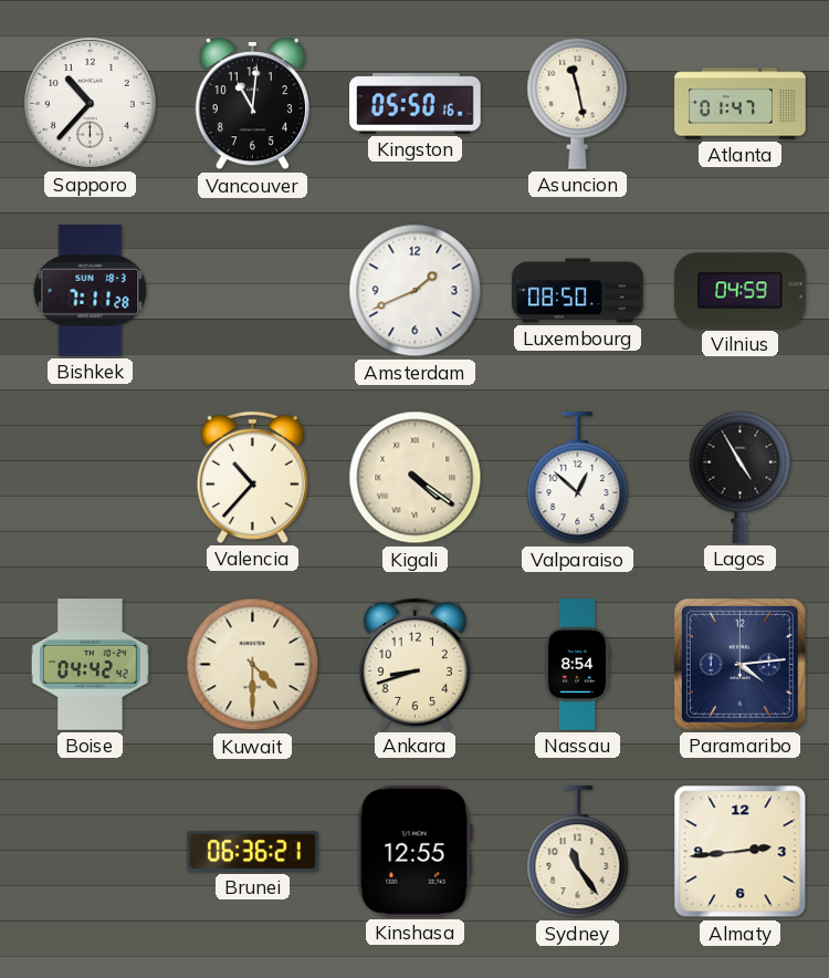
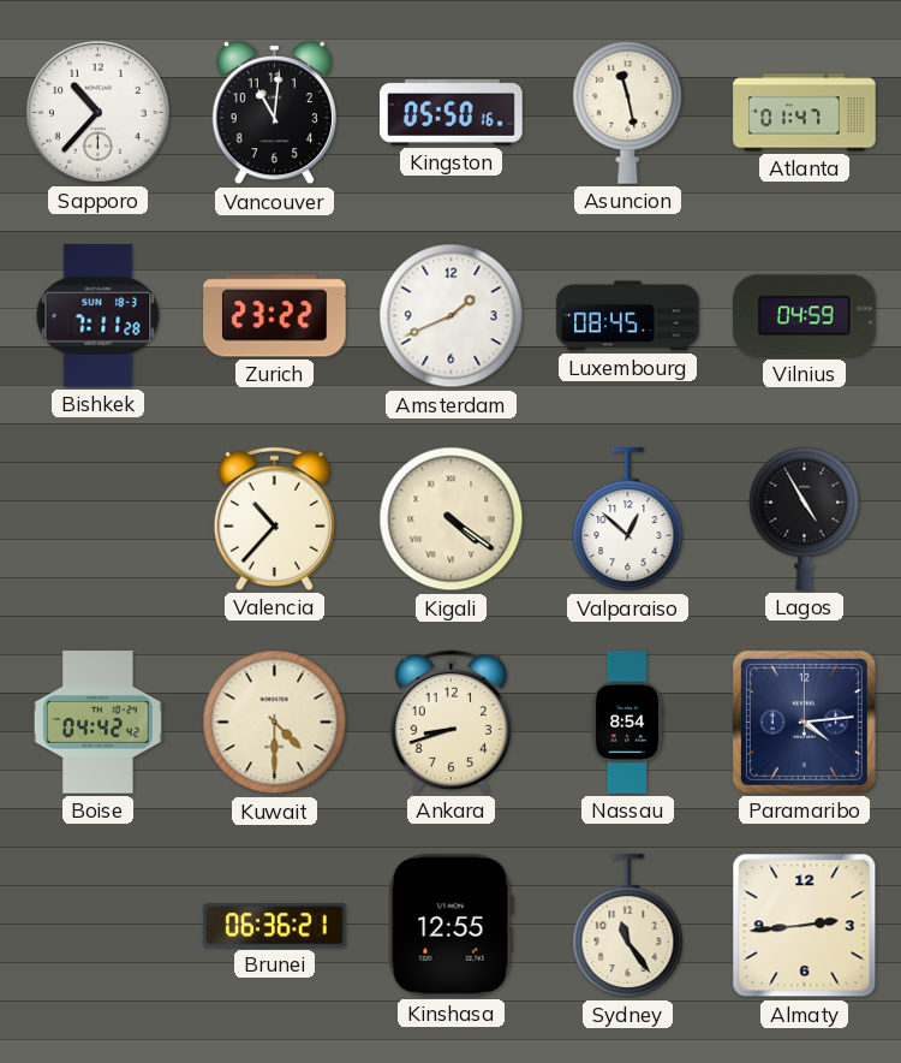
Zurich: none -> 23:22
Luxembourg: 08:50 -> 08:45
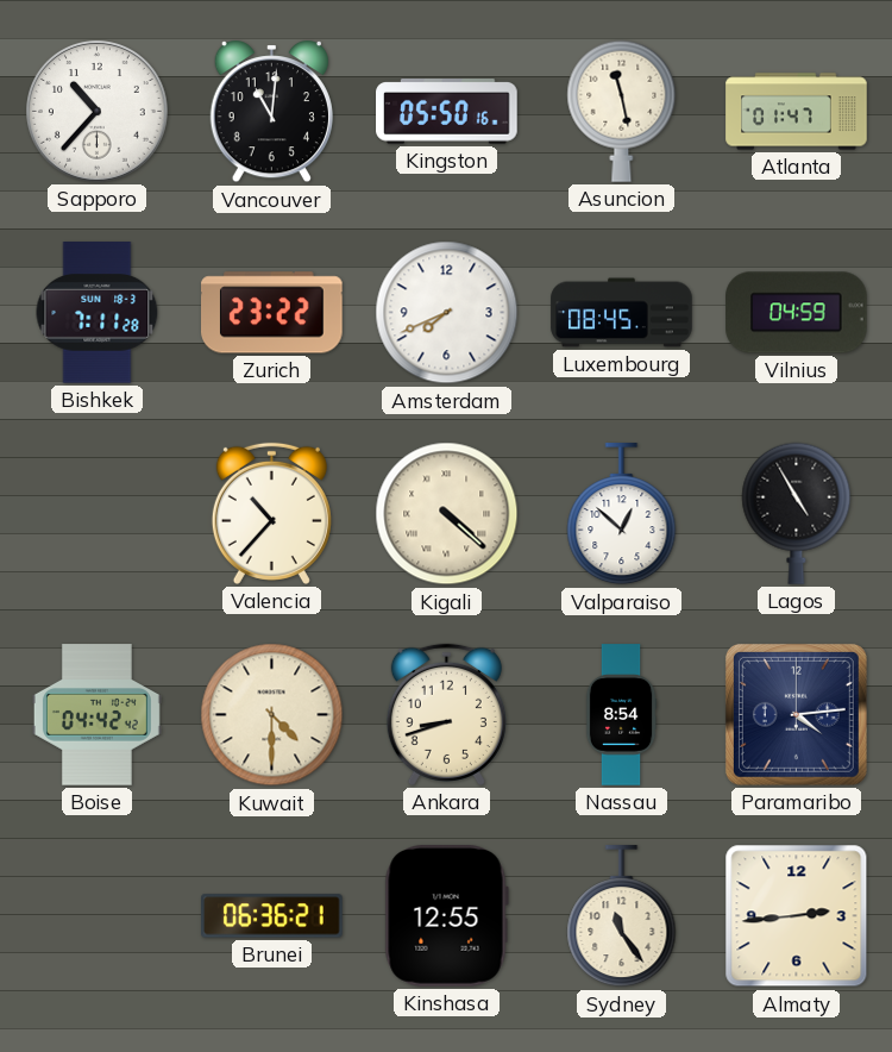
Amsterdam: 1:41 -> 7:41
Kigali: 4:21 -> 4:22
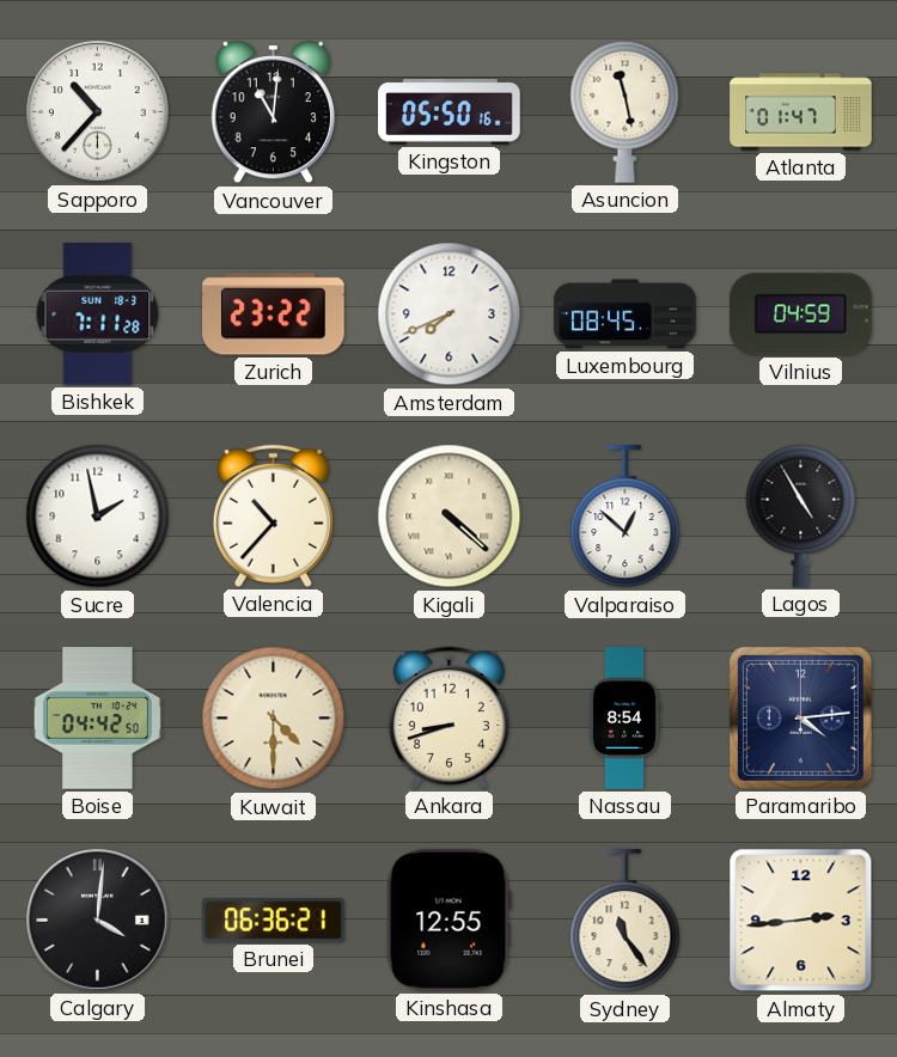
Sucre: none -> 1:58
Boise: 04:42:42 -> 04:42:50
Calgary: none -> 4:01
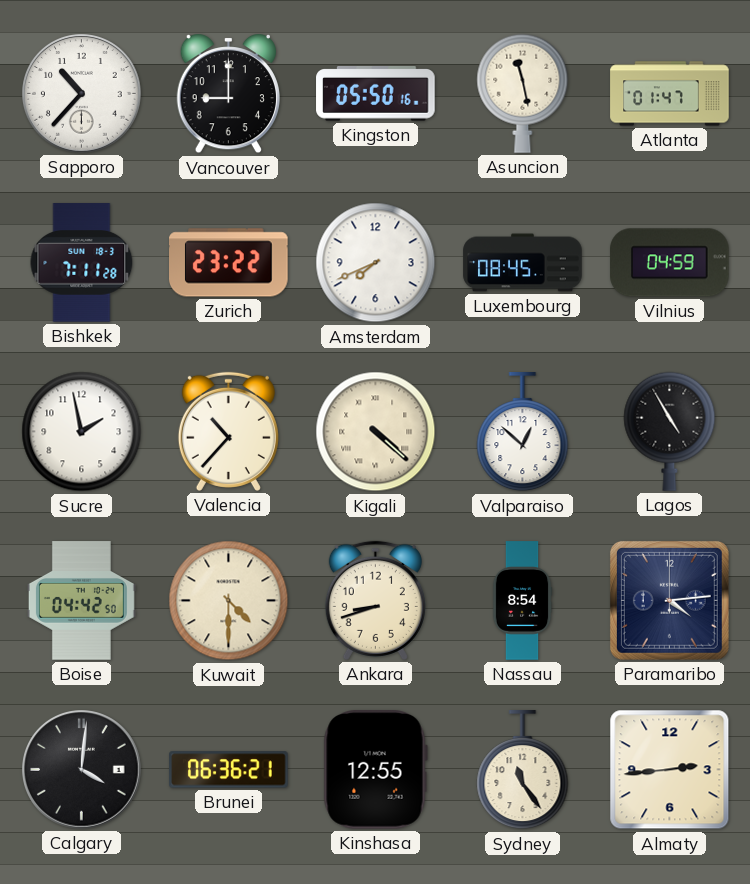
Vancouver: 11:01 -> 9:00
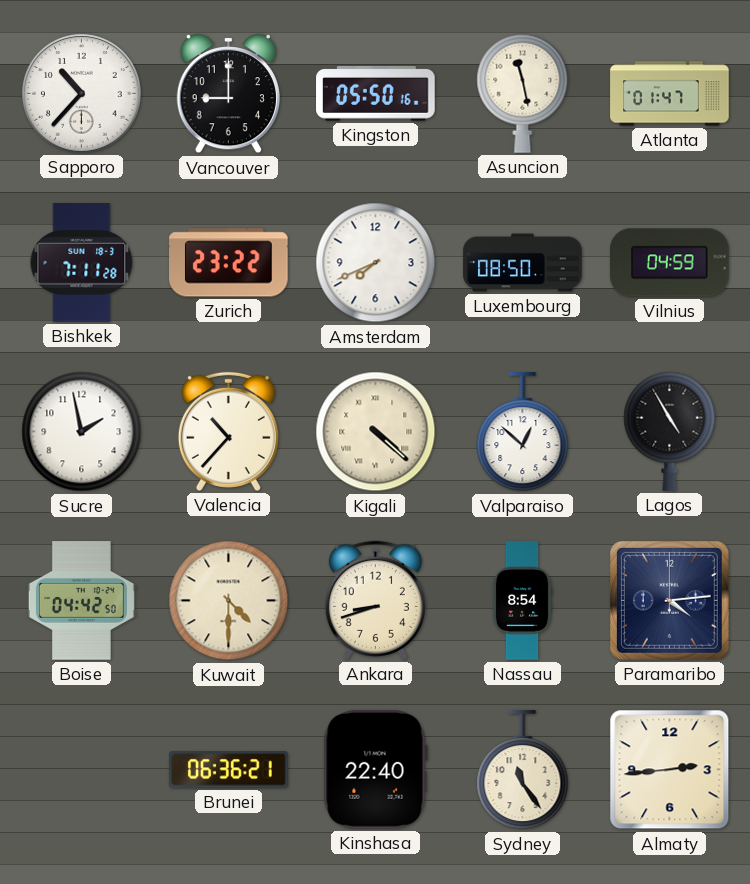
Luxembourg: 08:45 -> 08:50
Calgary: 4:01 -> none
Kinshasa: 12:55 -> 22:40
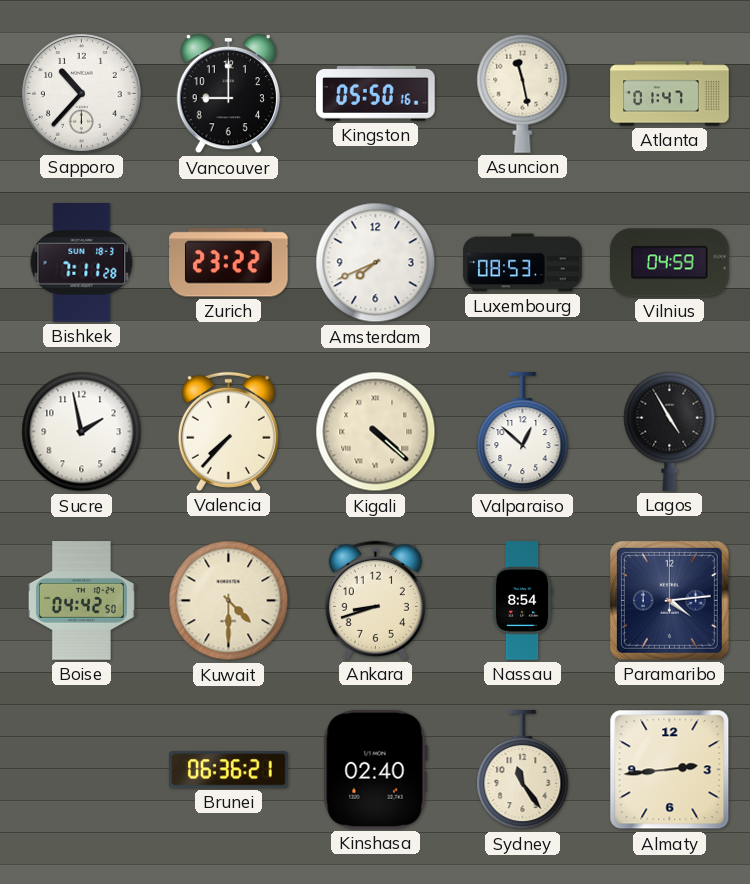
Luxembourg: 08:50 -> 08:53
Valencia: 10:37 -> 7:37
Kinshasa: 22:40 -> 02:40
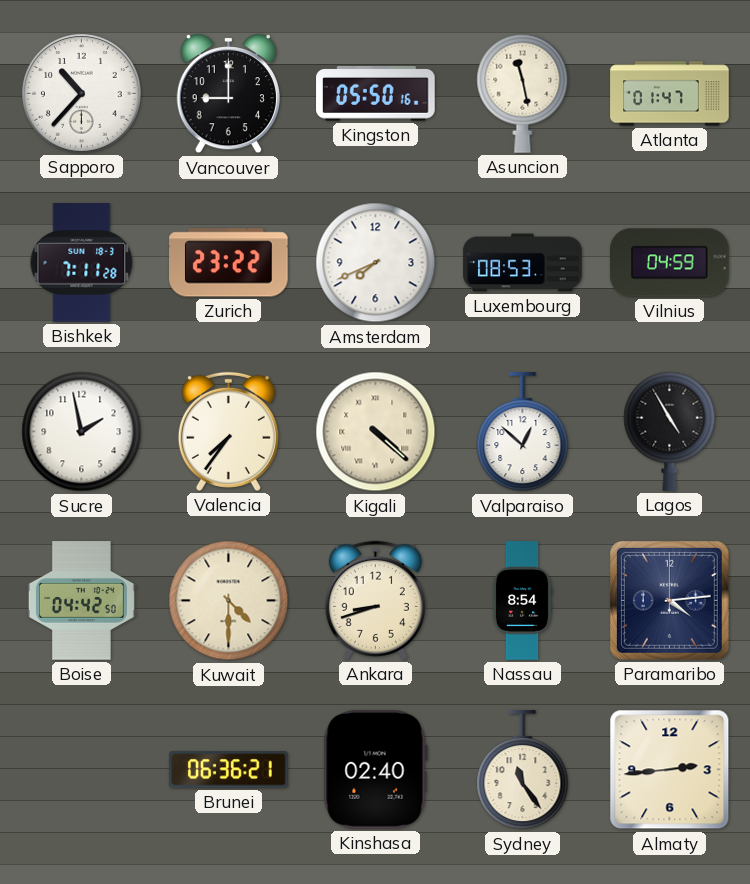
Valencia: 7:37 -> 7:36
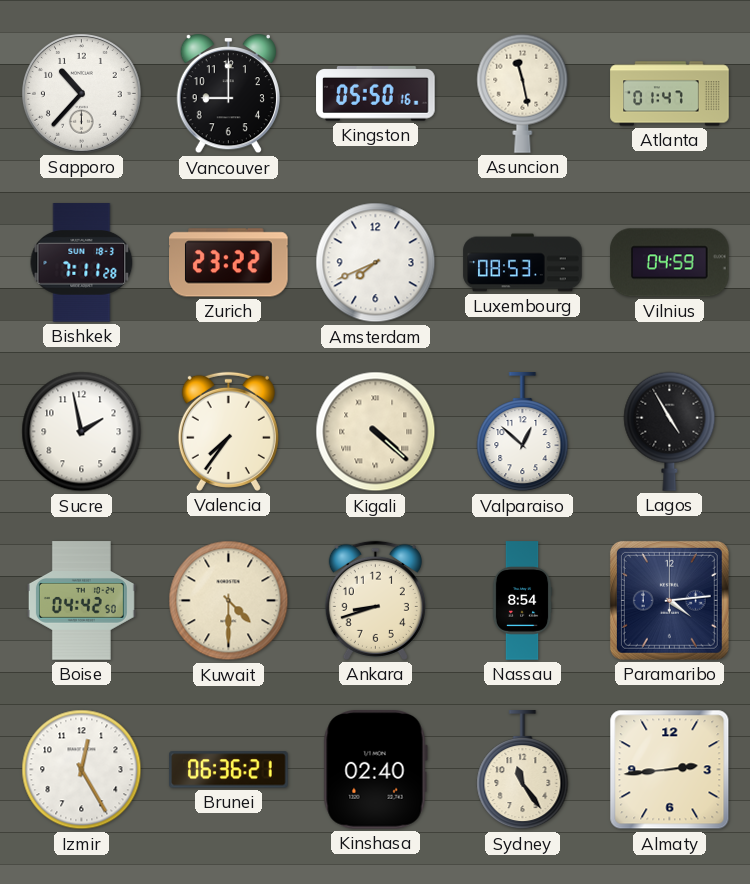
Izmir: none -> 12:25
